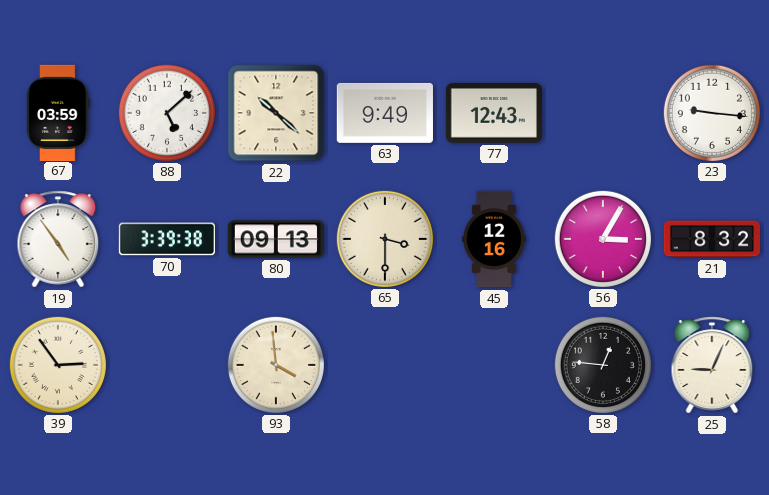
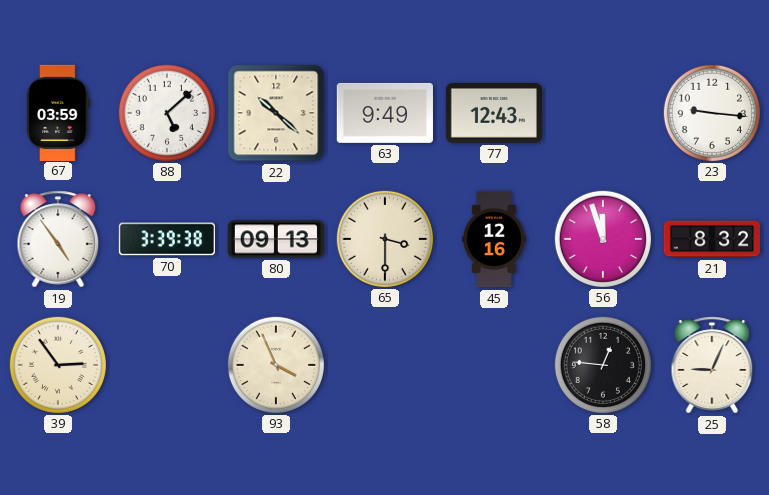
56: 3:05 -> 11:57
93: 3:59 -> 3:56
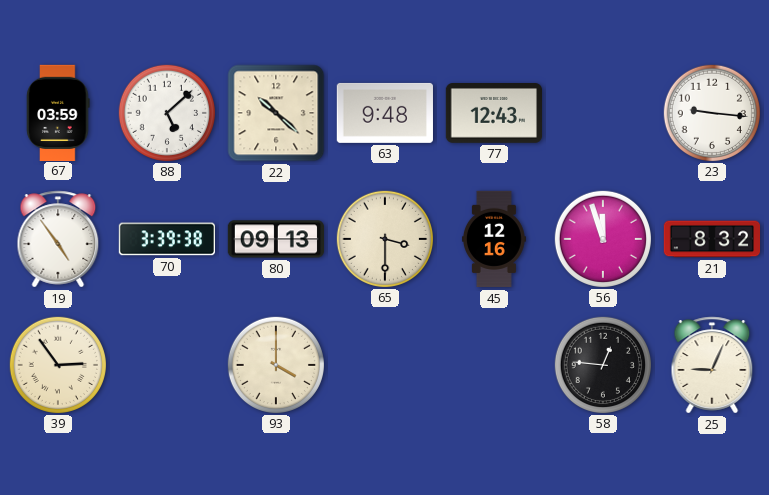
63: 9:49 -> 9:48
93: 3:56 -> 4:00
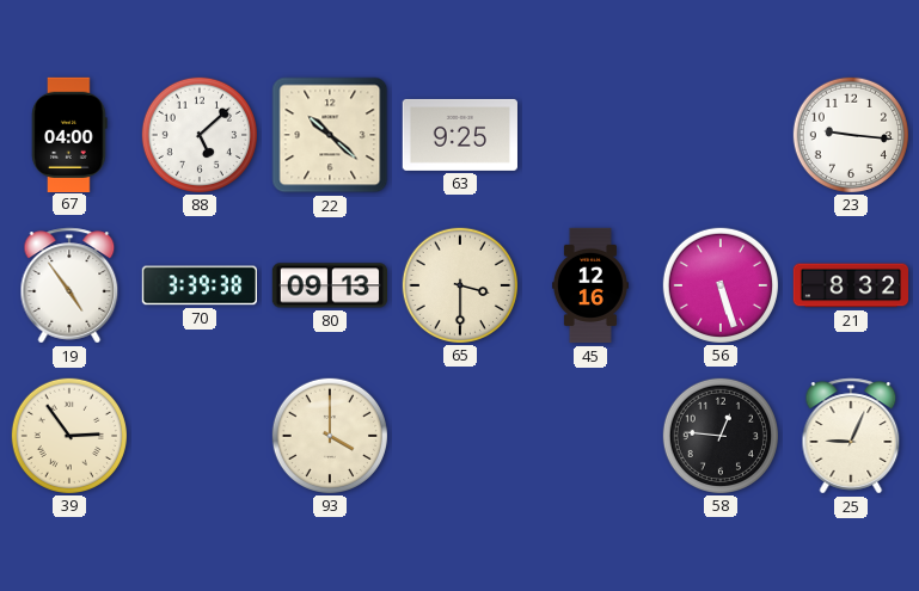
67: 03:59 -> 04:00
63: 9:48 -> 9:25
77: 12:43 -> none
56: 11:57 -> 5:27
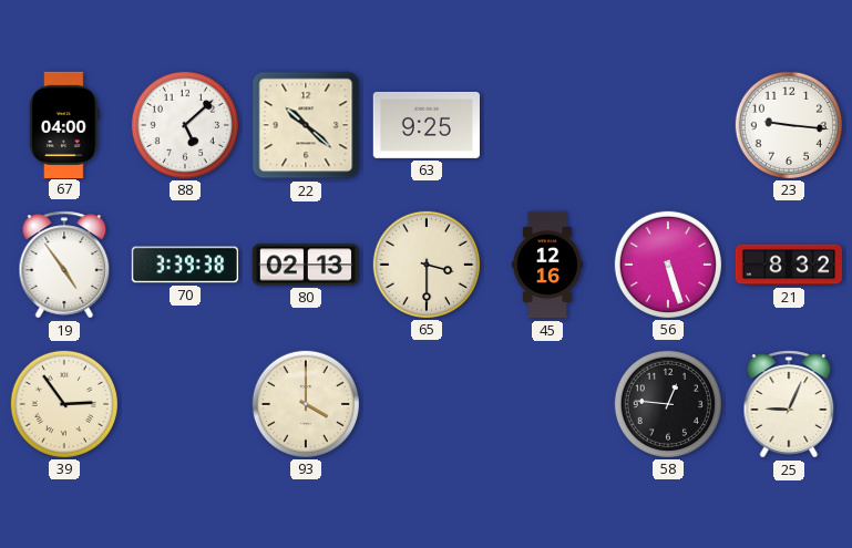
80: 09:13 -> 02:13
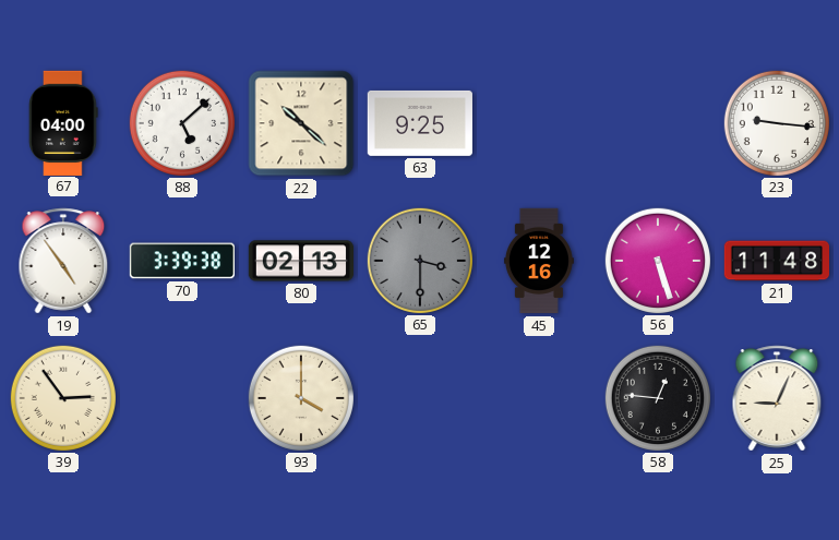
65 dial: cream -> grey
21: 8:32 -> 11:48
